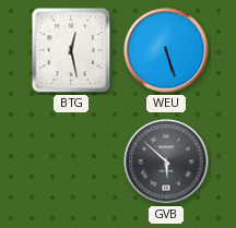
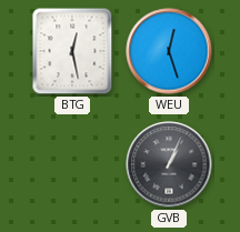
WEU: 5:27 -> 12:27
GVB: 5:52 -> 1:04
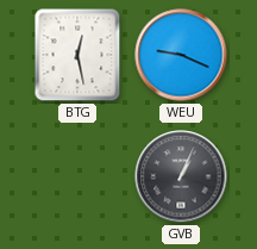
WEU: 12:27 -> 9:19
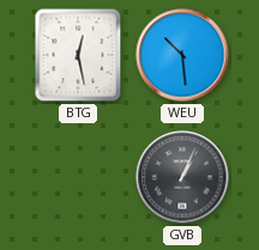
WEU: 9:19 -> 10:29
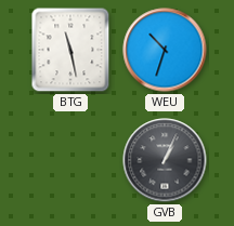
BTG: 12:28 -> 11:28
WEU: 10:29 -> 10:33
